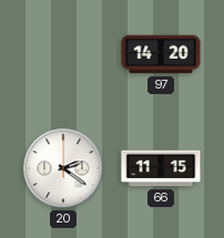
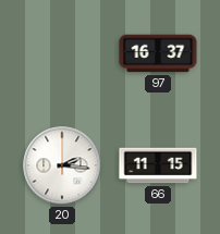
97: 14:20 -> 16:37
20: 2:21 -> 2:16
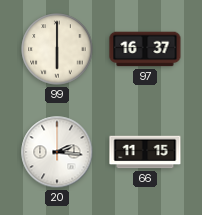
99: none -> 6:00
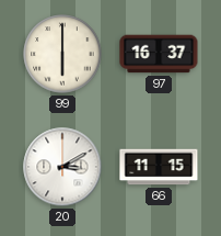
20: 2:16 -> 3:10
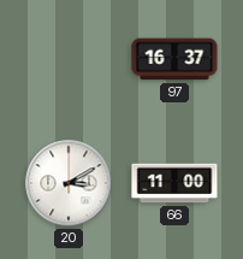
99: 6:00 -> none
66: 11:15 -> 11:00
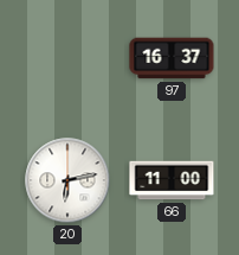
20: 3:10 -> 6:13
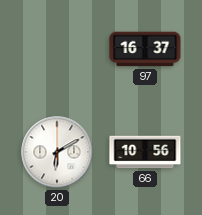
20: 6:13 -> 6:10
66: 11:00 -> 10:56
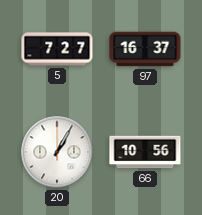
5: none -> 7:27
20: 6:10 -> 1:05
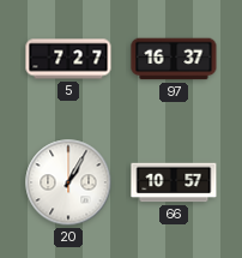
66: 10:56 -> 10:57
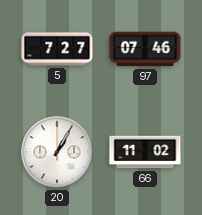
97: 16:37 -> 07:46
66: 10:57 -> 11:02
